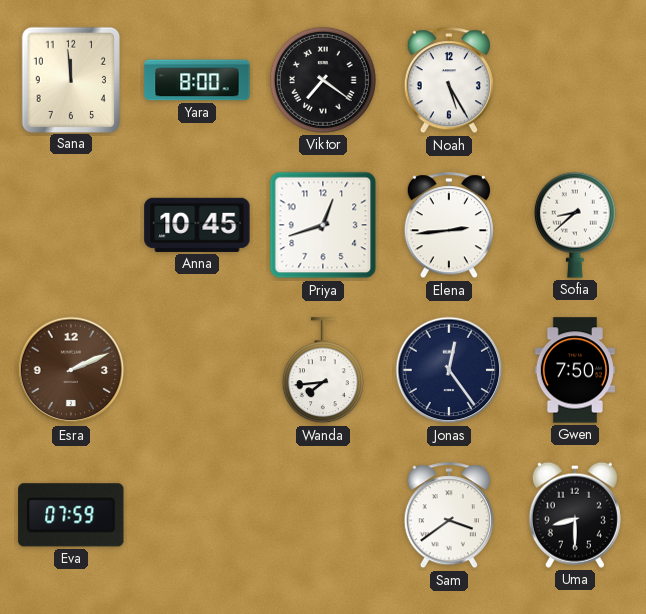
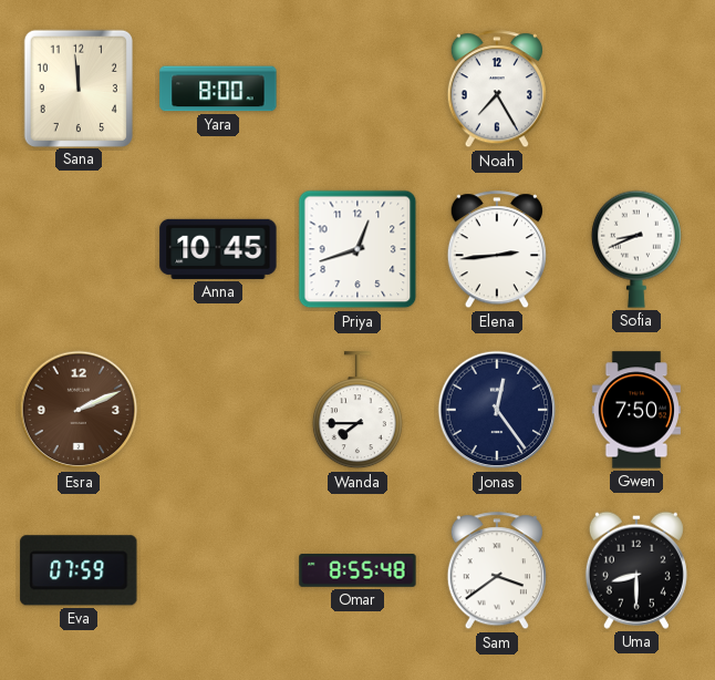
Viktor: 7:21 -> none
Noah: 5:25 -> 7:25
Sofia: 8:38 -> 8:41
Wanda: 7:44 -> 7:45
Omar: none -> 8:55
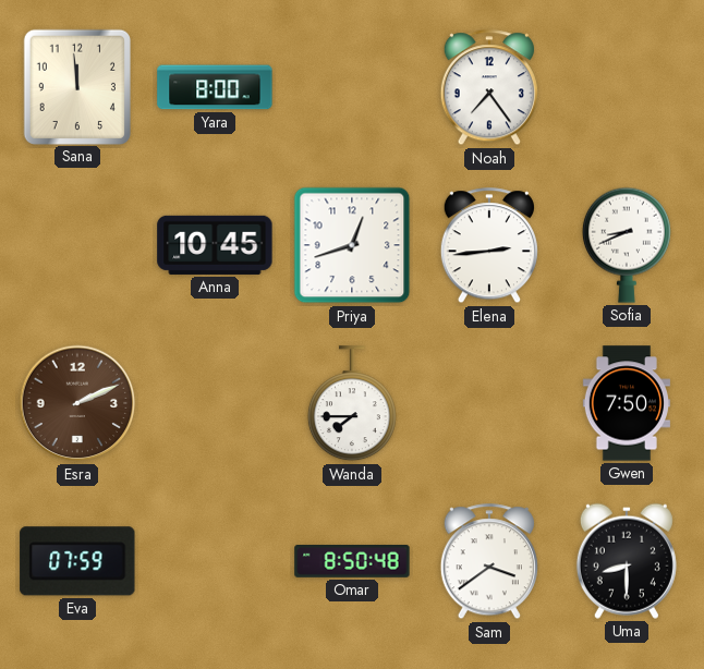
Noah: 7:25 -> 7:24
Jonas: 12:24 -> none
Omar: 8:55 -> 8:50
